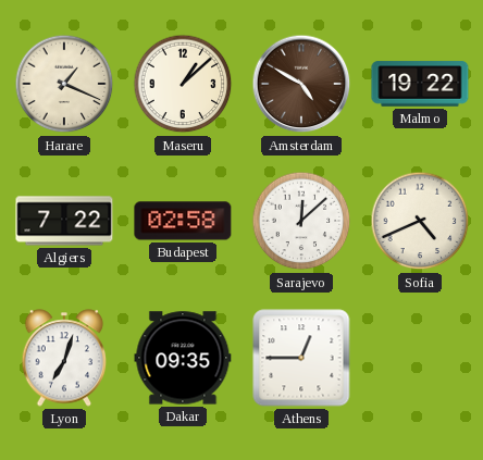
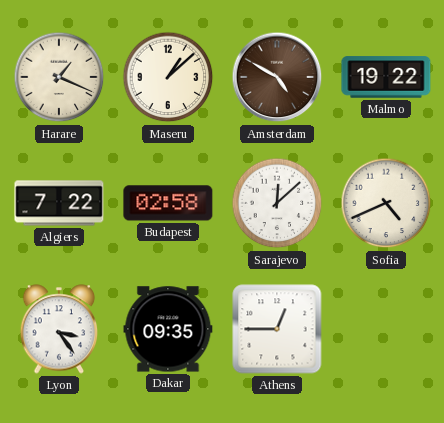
Lyon: 7:03 -> 3:24
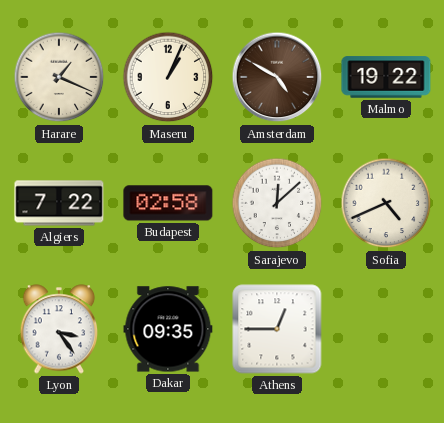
Maseru: 1:08 -> 1:04
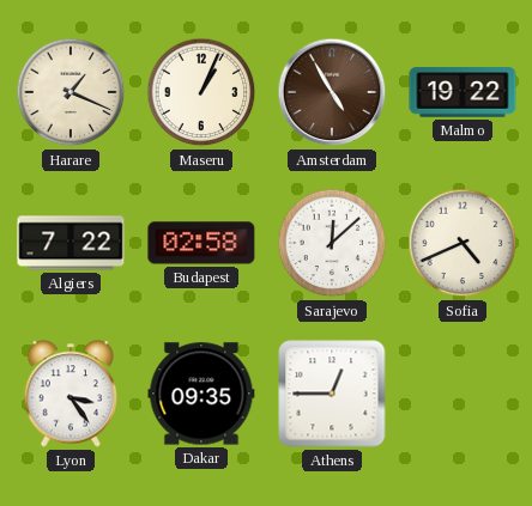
Amsterdam: 4:50 -> 4:55
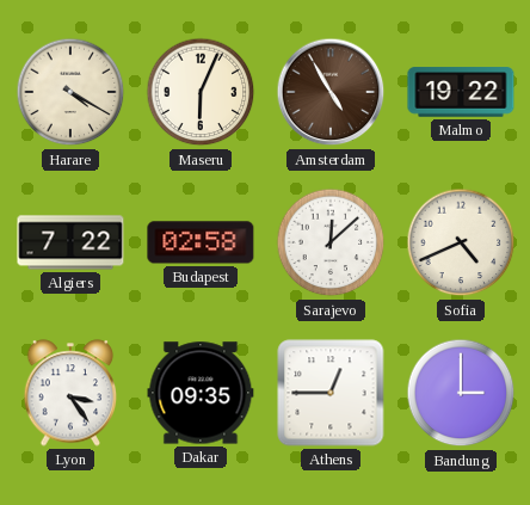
Harare: 1:19 -> 4:20
Maseru: 1:04 -> 6:04
Bandung: none -> 3:00
